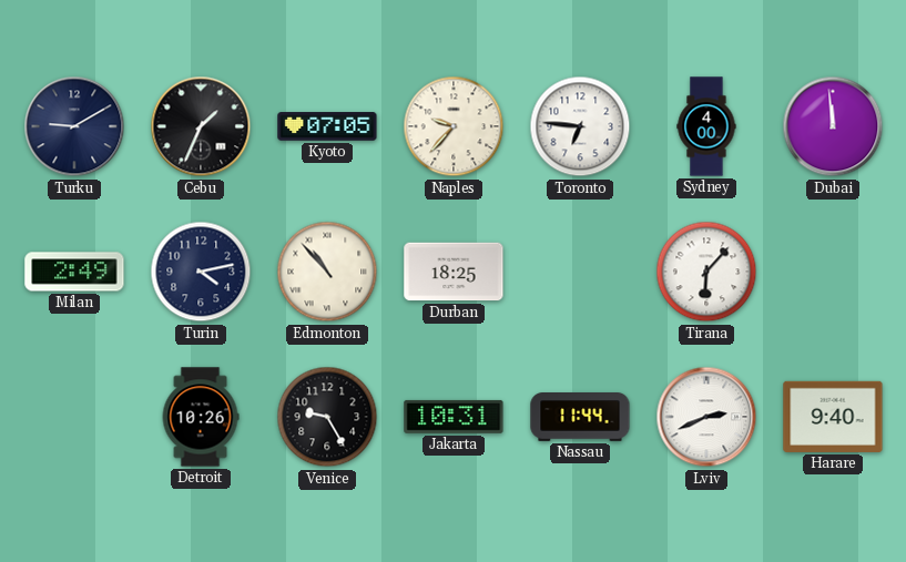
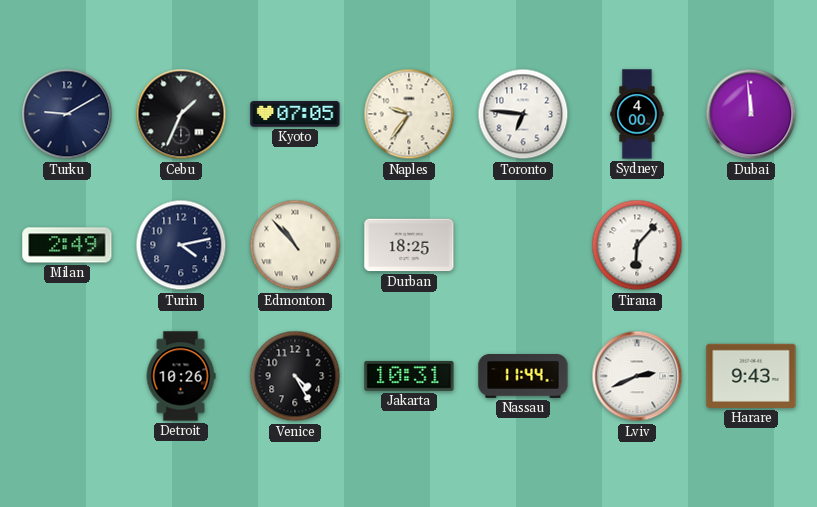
Naples: 9:37 -> 9:36
Venice: 9:25 -> 4:25
Harare: 9:40 -> 9:43
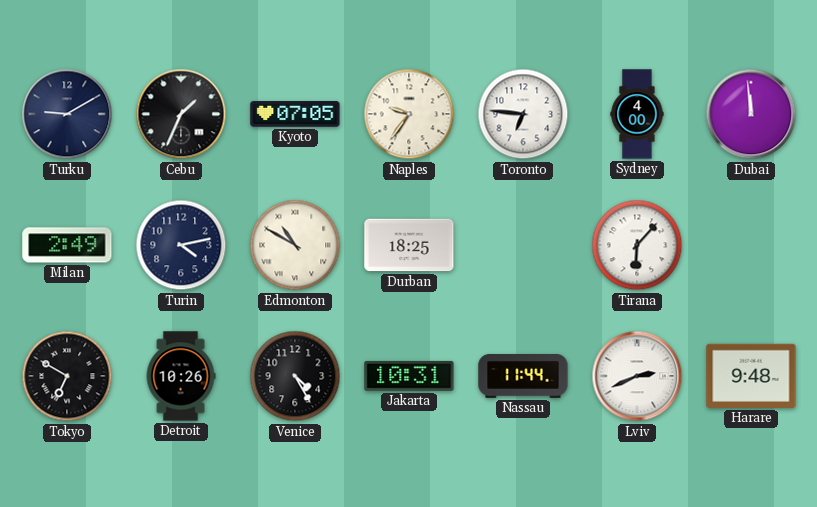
Edmonton: 10:53 -> 10:50
Tokyo: none -> 6:50
Harare: 9:43 -> 9:48
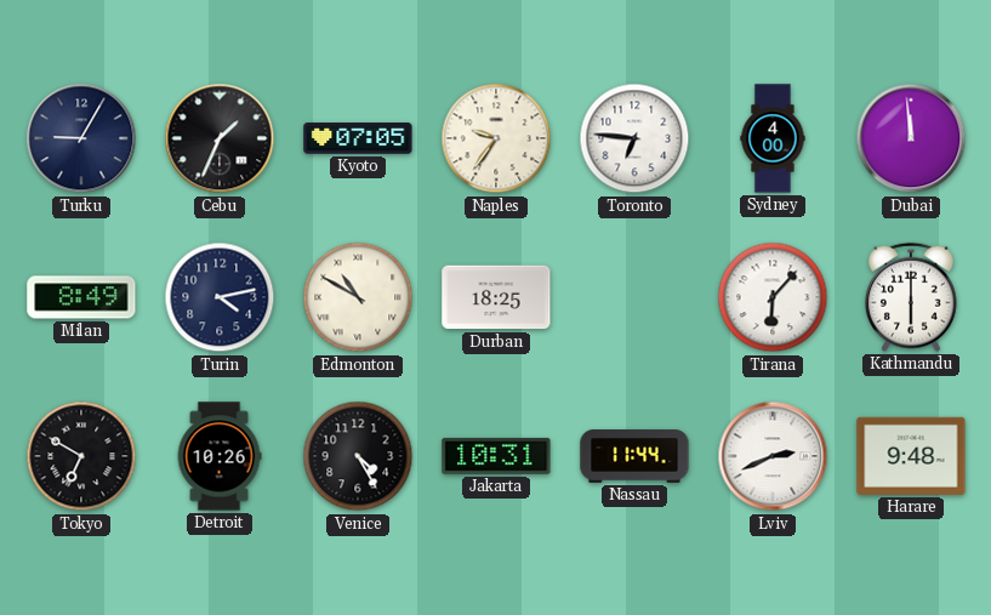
Turku: 9:10 -> 9:05
Milan: 2:49 -> 8:49
Kathmandu: none -> 6:00
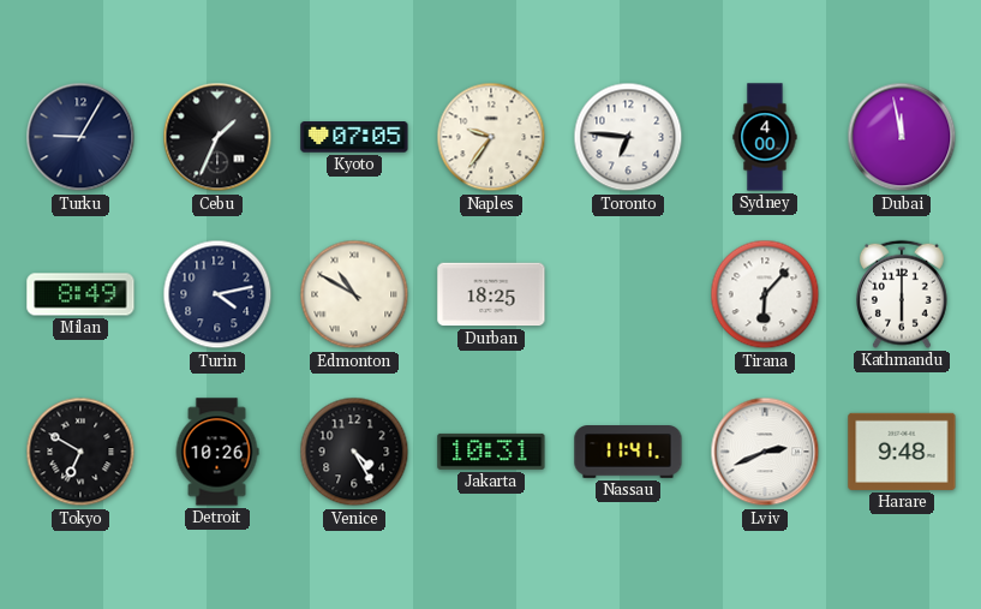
Dubai: 11:59 -> 11:58
Nassau: 11:44 -> 11:41
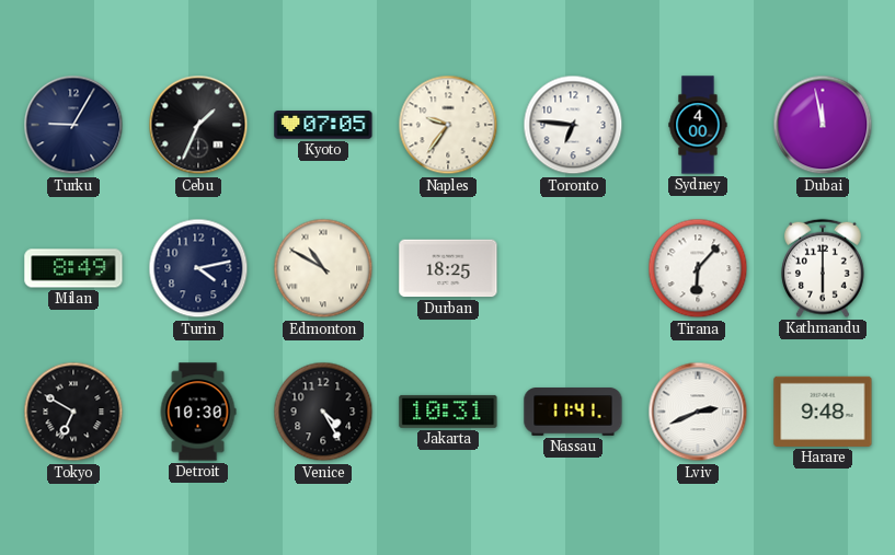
Detroit: 10:26 -> 10:30
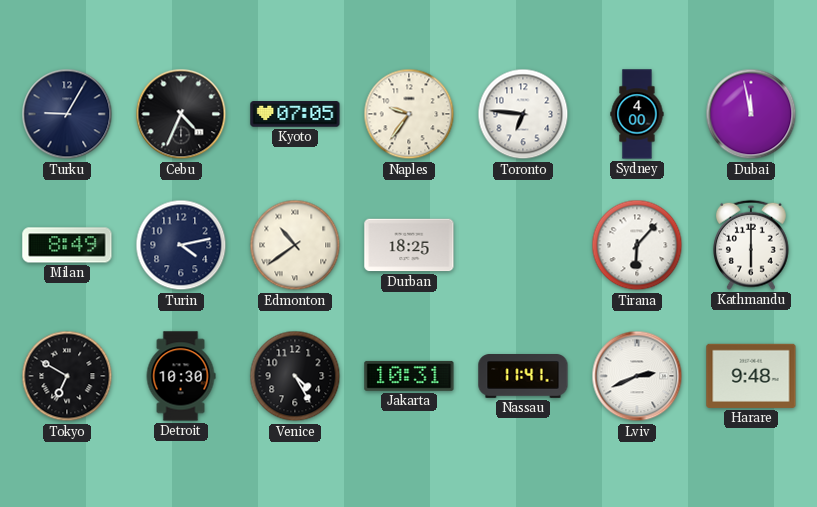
Cebu: 1:34 -> 4:34
Edmonton: 10:50 -> 10:39
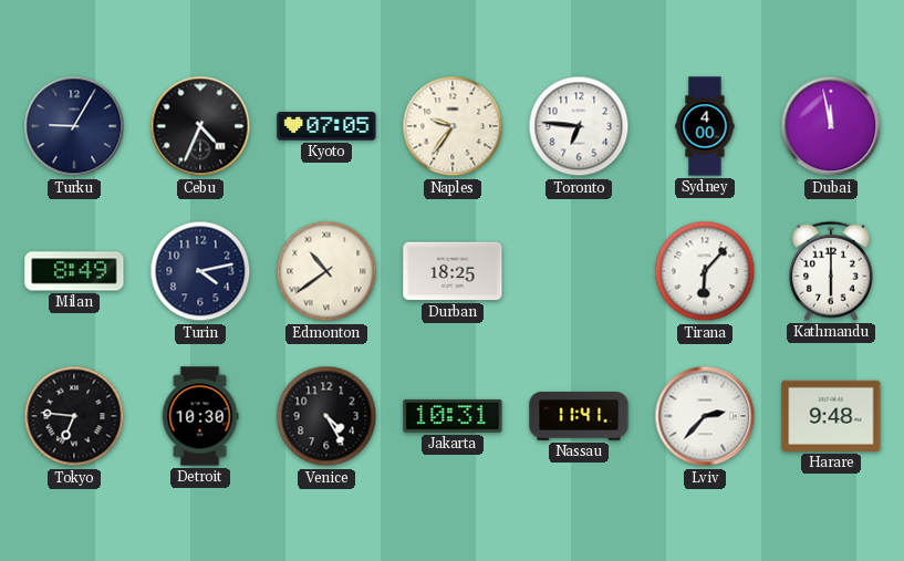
Tokyo: 6:50 -> 6:46
Lviv: 2:41 -> 2:37
